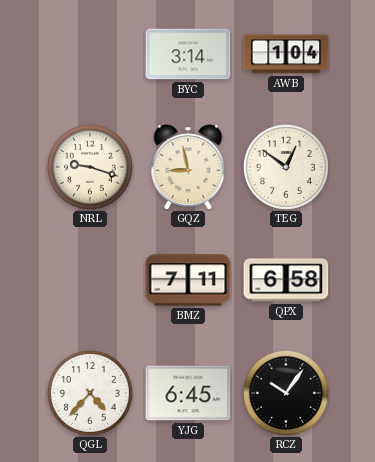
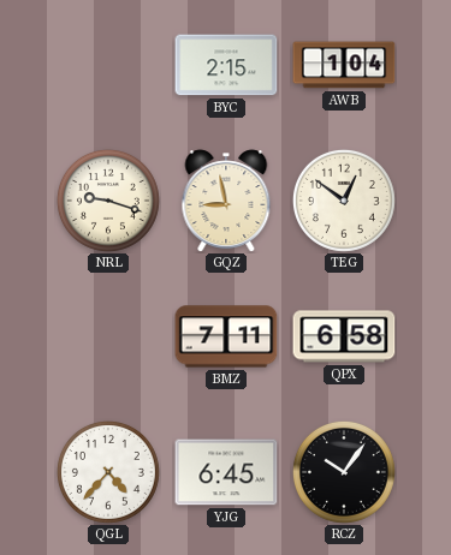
BYC: 3:14 -> 2:15
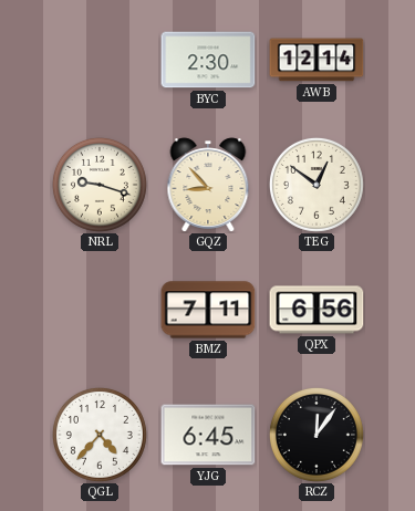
BYC: 2:15 -> 2:30
AWB: 1:04 -> 12:14
GQZ: 8:58 -> 8:53
QPX: 6:58 -> 6:56
RCZ: 10:06 -> 12:06
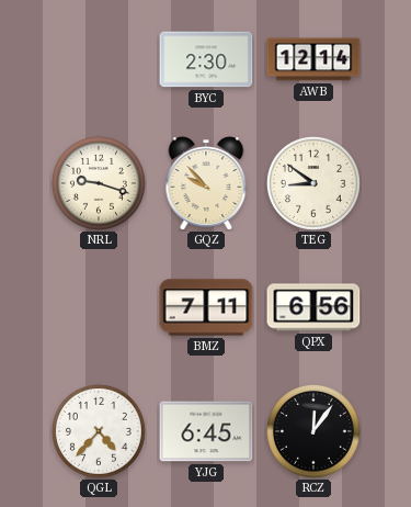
GQZ: 8:53 -> 9:53
TEG: 12:51 -> 8:51
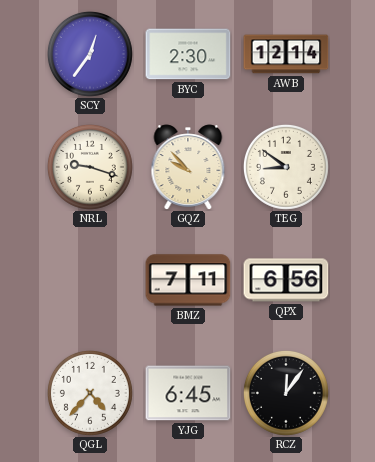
SCY: none -> 12:36
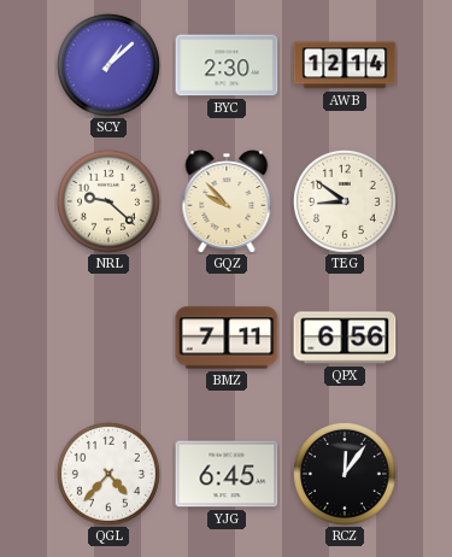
SCY: 12:36 -> 1:08
NRL: 9:18 -> 9:22
